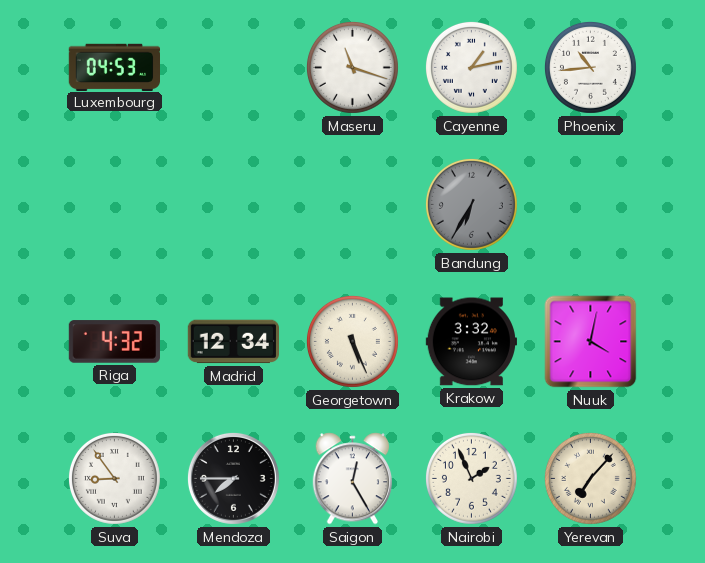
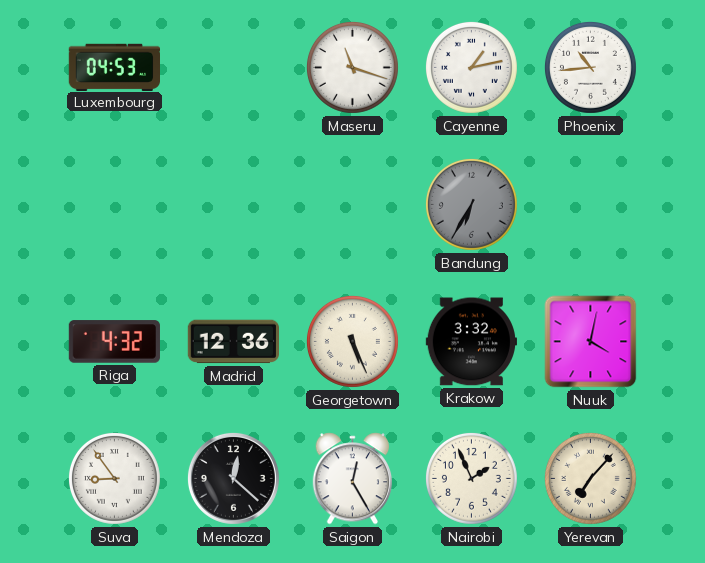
Madrid: 12:34 -> 12:36
Mendoza: 7:45 -> 12:22
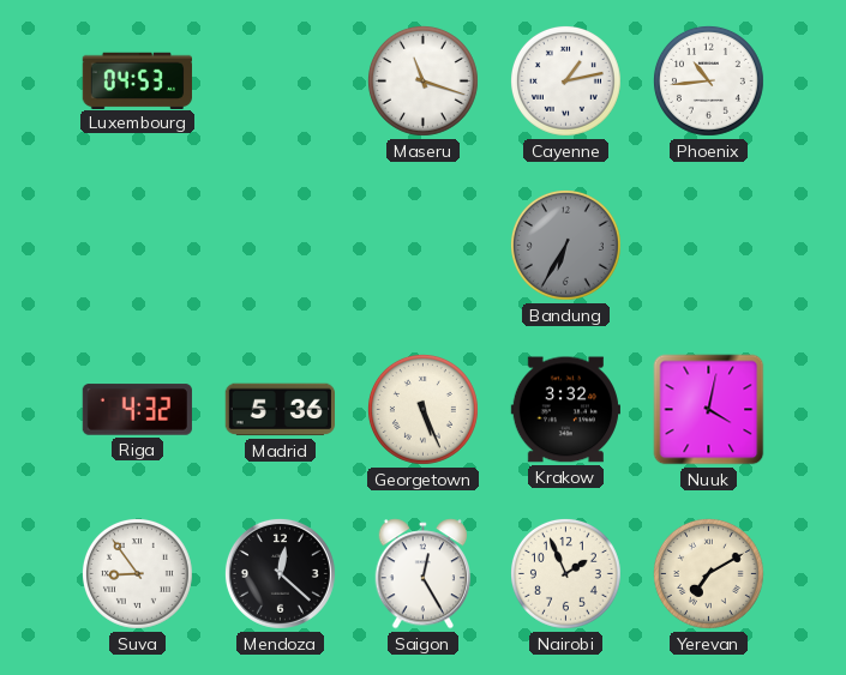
Madrid: 12:36 -> 5:36
Yerevan: 7:07 -> 7:10
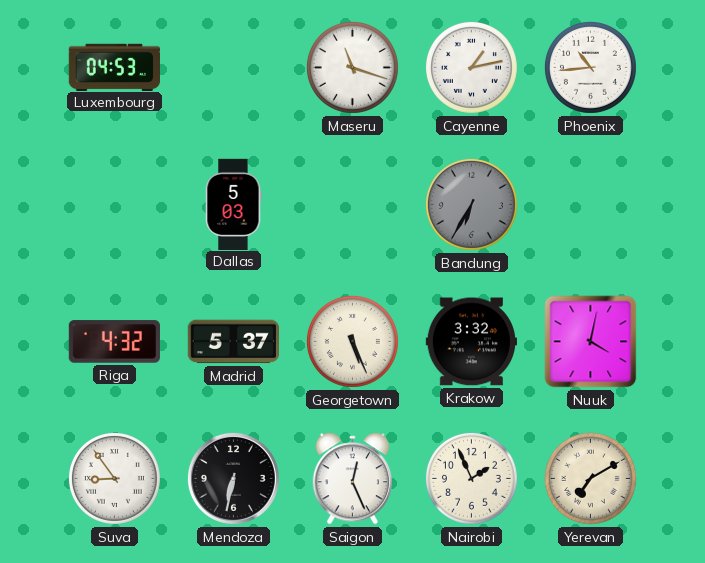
Dallas: none -> 5:03
Madrid: 5:36 -> 5:37
Mendoza: 12:22 -> 6:32
Saigon: 12:25 -> 12:26
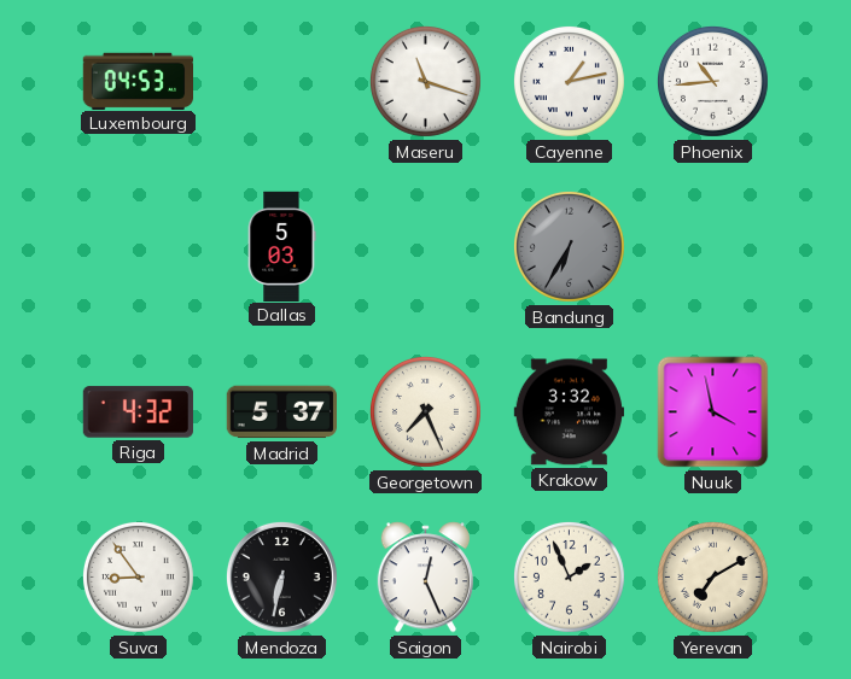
Georgetown: 5:26 -> 7:26
Nuuk: 4:02 -> 3:58
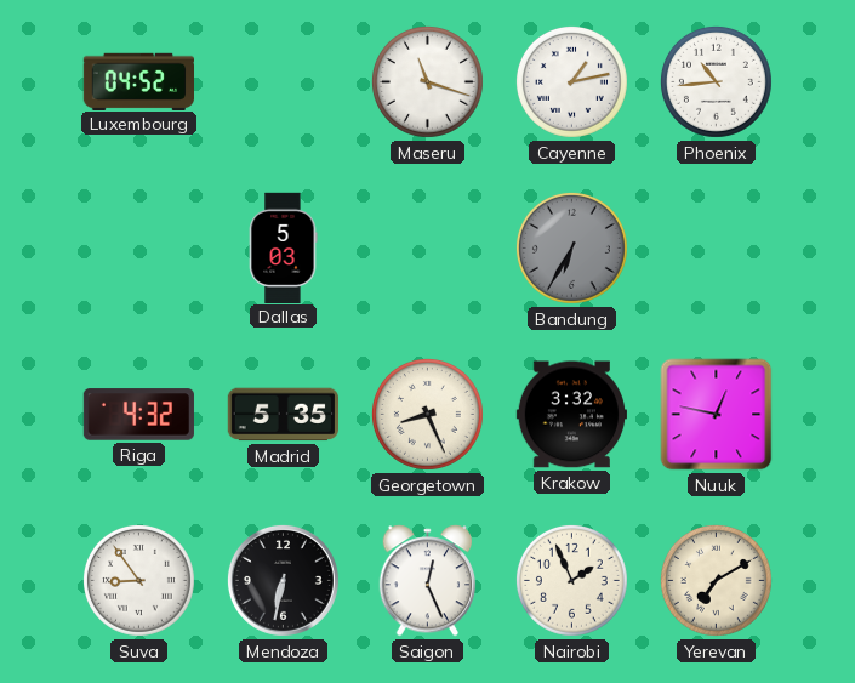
Luxembourg: 04:53 -> 04:52
Madrid: 5:37 -> 5:35
Georgetown: 7:26 -> 8:26
Nuuk: 3:58 -> 12:47
